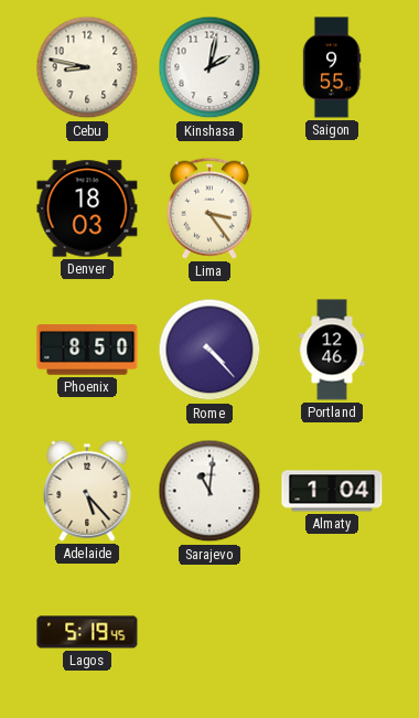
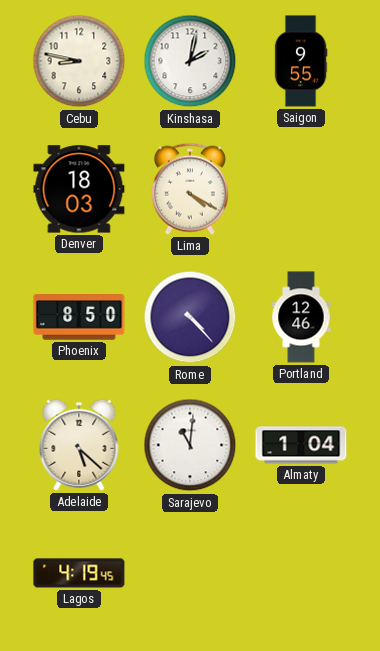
Lima: 3:24 -> 4:20
Adelaide: 5:23 -> 5:22
Lagos: 5:19 -> 4:19
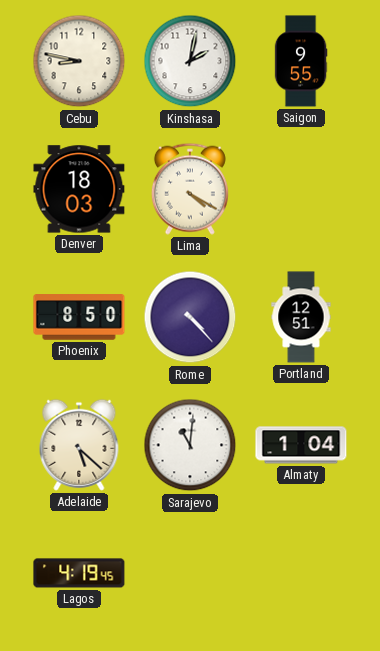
Portland: 12:46 -> 12:51
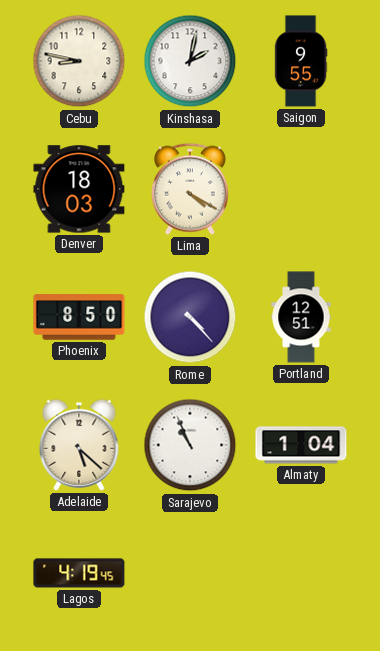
Sarajevo: 11:01 -> 10:56
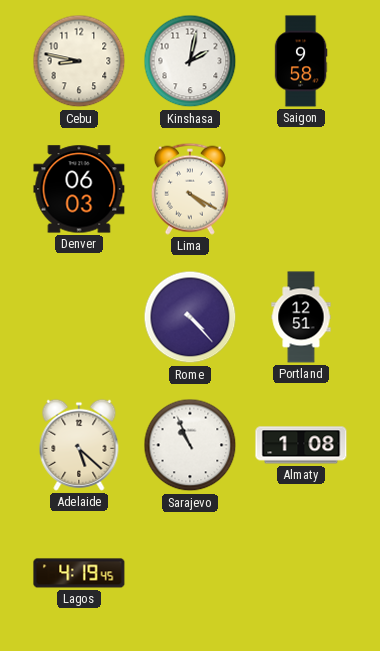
Saigon: 9:55 -> 9:58
Denver: 18:03 -> 06:03
Phoenix: 8:50 -> none
Almaty: 1:04 -> 1:08
